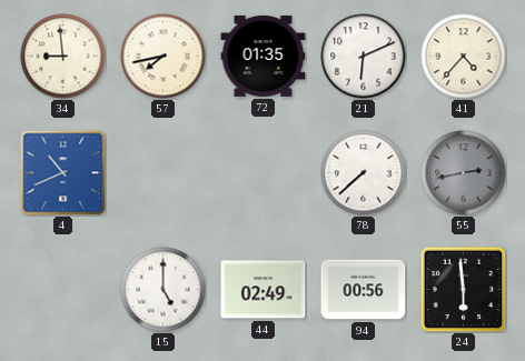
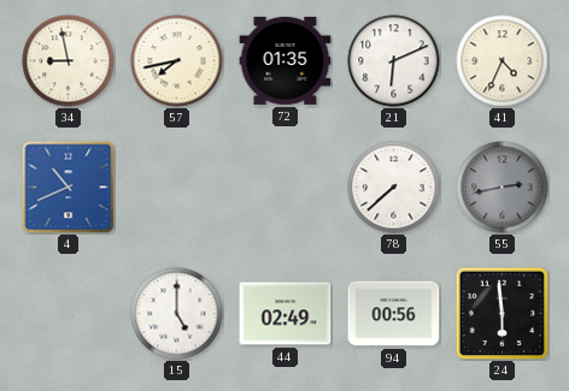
34: 8:59 -> 8:58
41: 4:37 -> 4:34
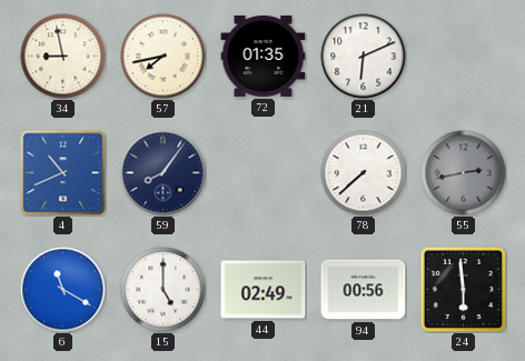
41: 4:34 -> none
59: none -> 8:06
6: none -> 11:20
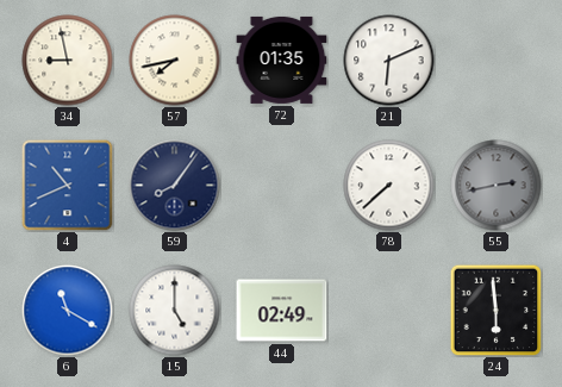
94: 00:56 -> none
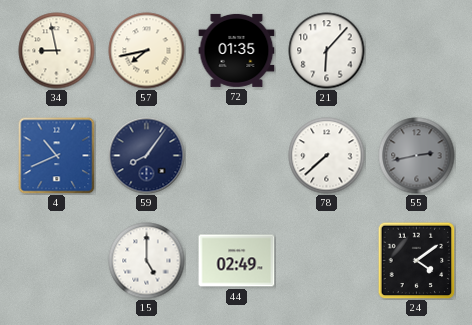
21: 6:11 -> 6:07
6: 11:20 -> none
24: 5:59 -> 4:09
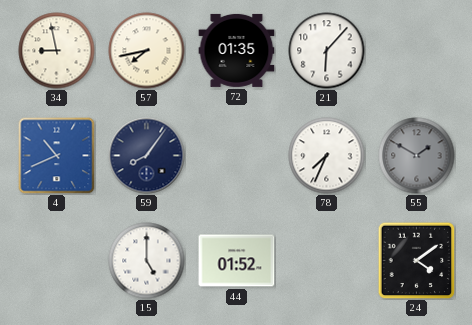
78: 7:38 -> 7:34
55: 2:43 -> 1:50
44: 02:49 -> 01:52
